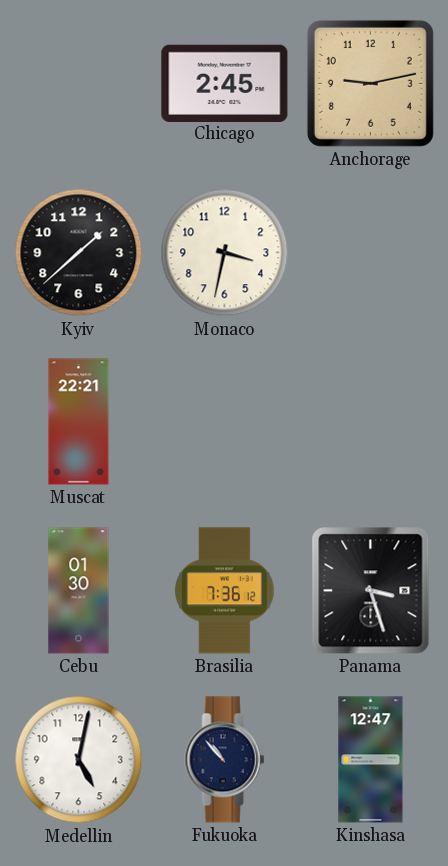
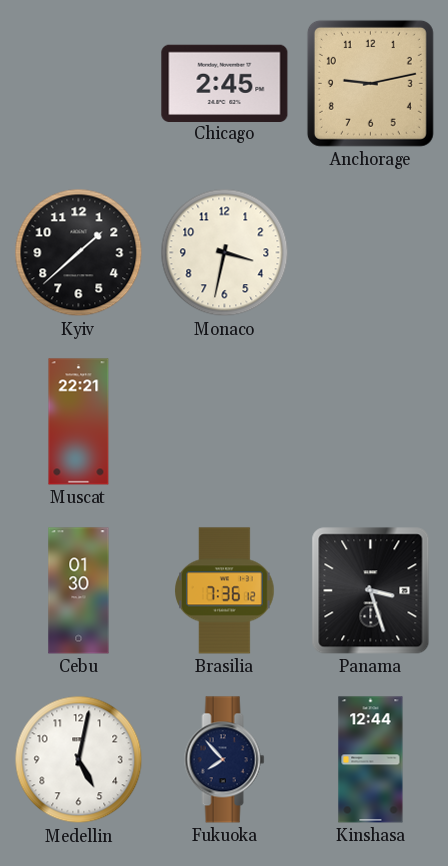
Fukuoka: 10:53 -> 7:53
Kinshasa: 12:47 -> 12:44
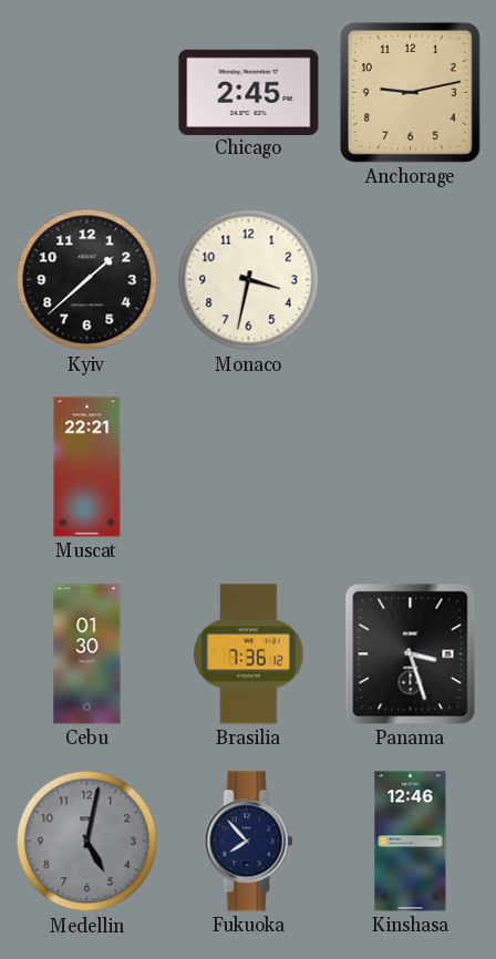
Medellin dial: white -> grey
Kinshasa: 12:44 -> 12:46
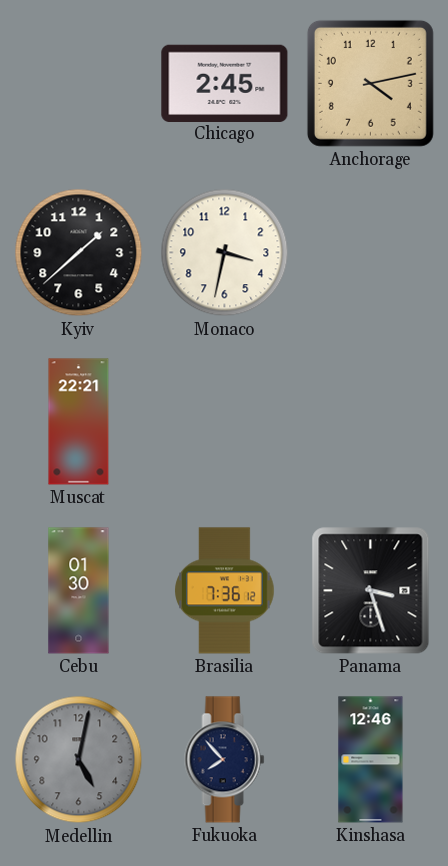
Anchorage: 9:13 -> 4:13
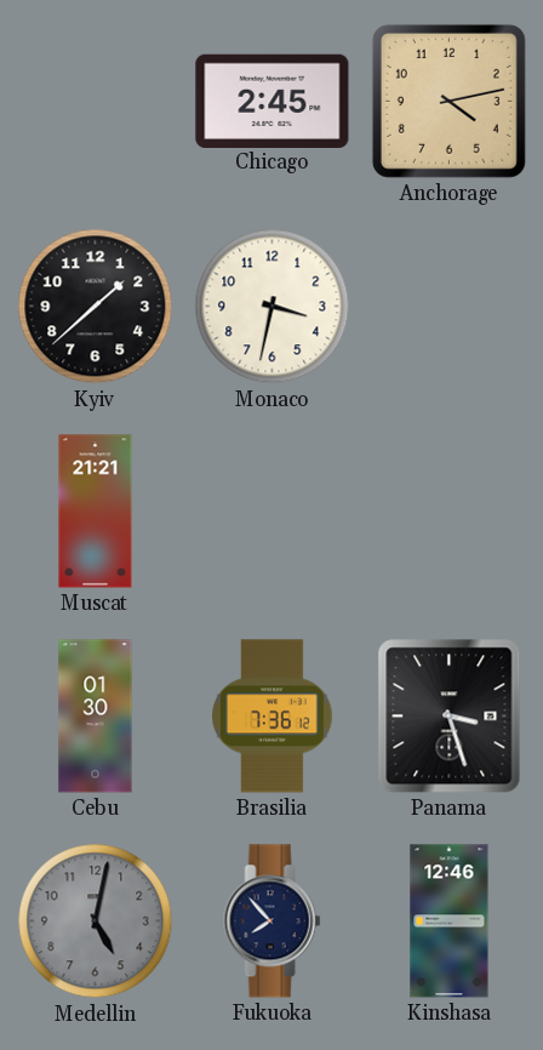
Muscat: 22:21 -> 21:21
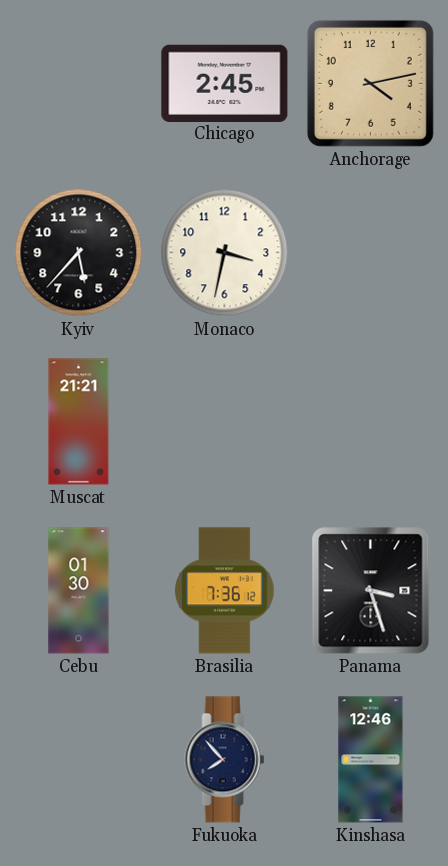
Kyiv: 1:38 -> 5:37
Medellin: 5:02 -> none
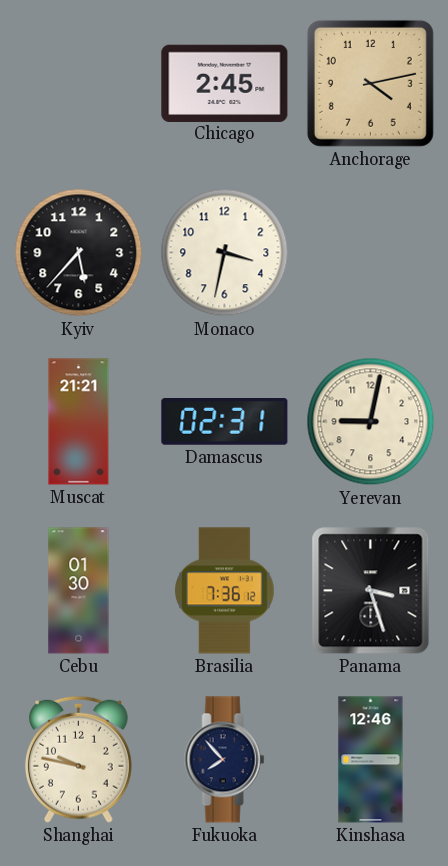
Damascus: none -> 02:31
Yerevan: none -> 9:02
Shanghai: none -> 9:47
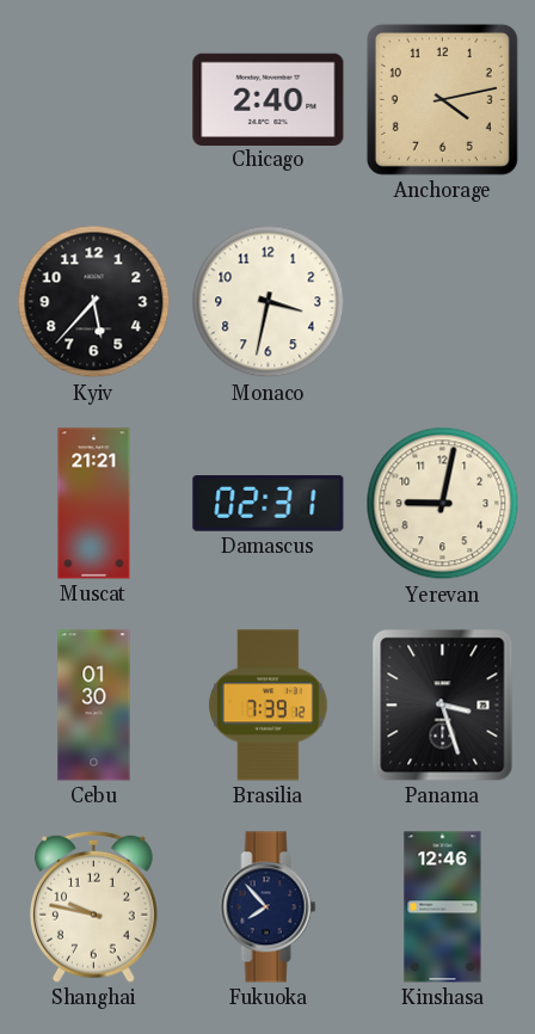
Chicago: 2:45 -> 2:40
Brasilia: 7:36 -> 7:39
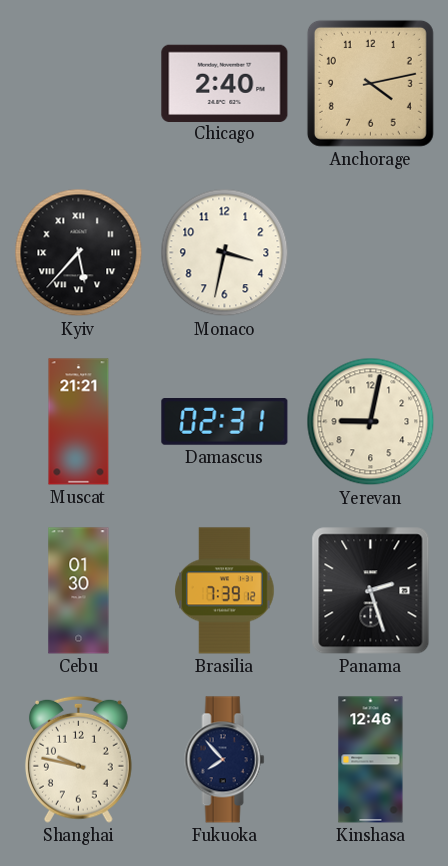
Kyiv numerals: Arabic -> Roman
Panama: 3:27 -> 2:27
